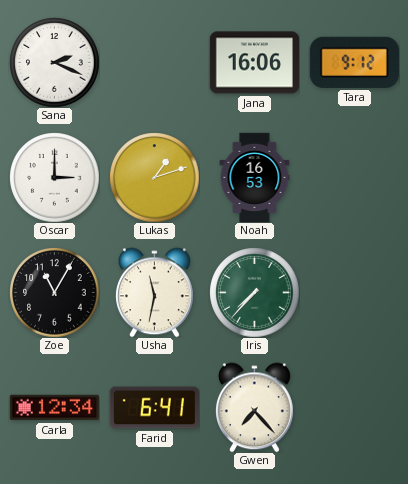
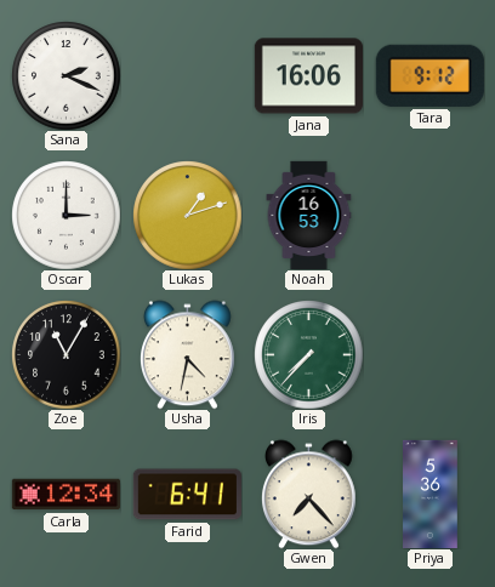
Usha: 11:32 -> 4:32
Priya: none -> 5:36
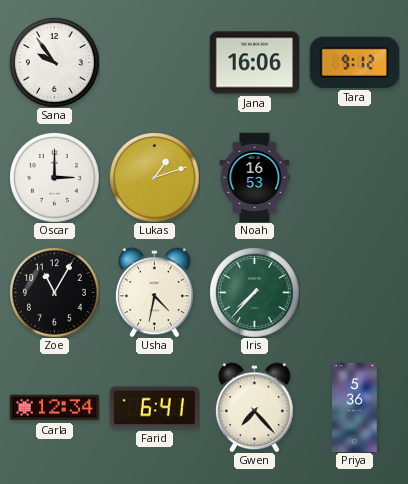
Sana: 2:19 -> 9:54
